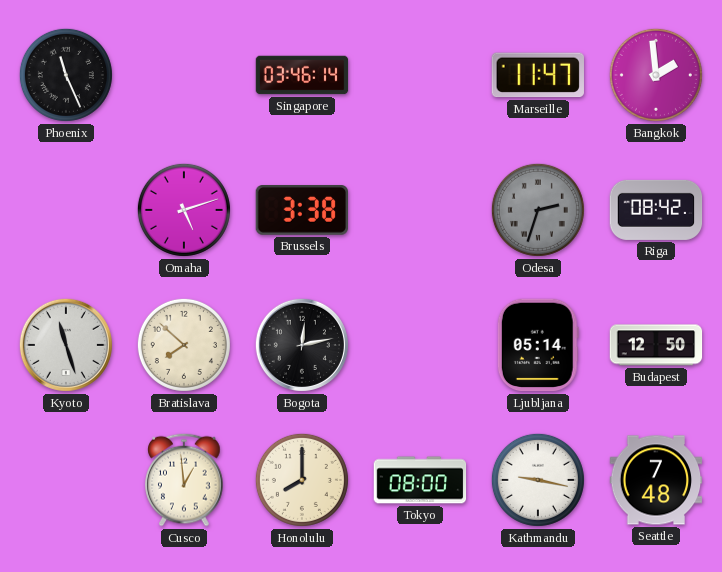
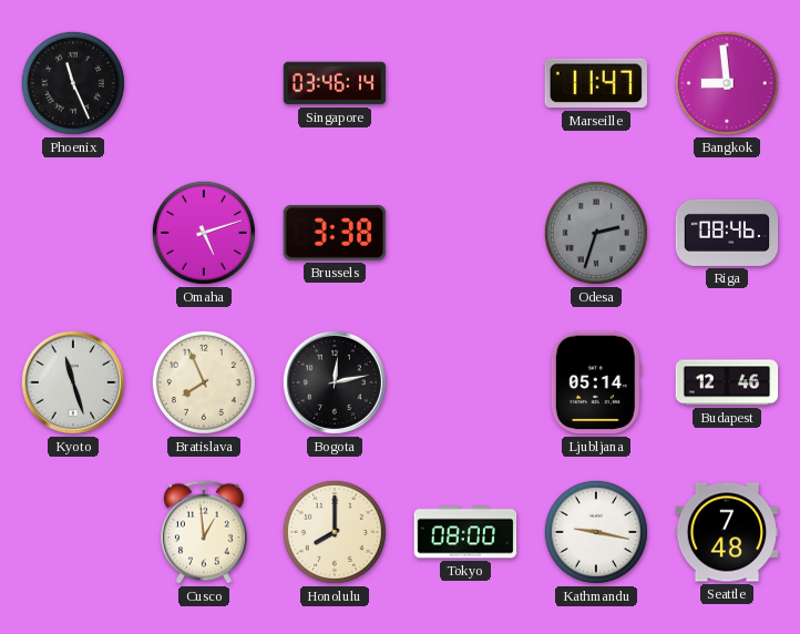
Bangkok: 1:59 -> 8:59
Riga: 08:42 -> 08:46
Bratislava: 7:52 -> 7:56
Budapest: 12:50 -> 12:46
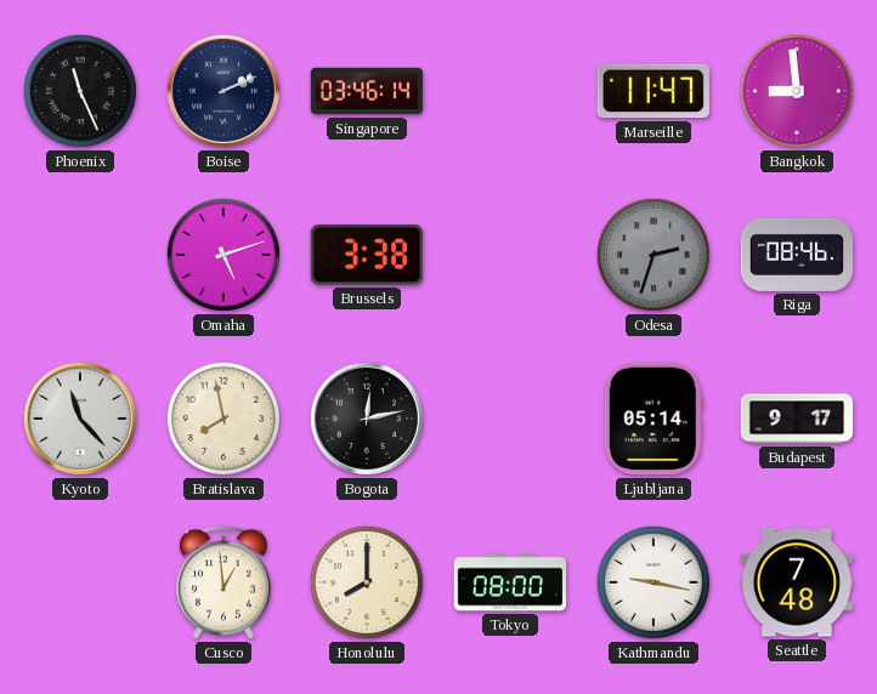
Boise: none -> 2:11
Kyoto: 11:27 -> 11:23
Bratislava: 7:56 -> 7:58
Budapest: 12:46 -> 9:17
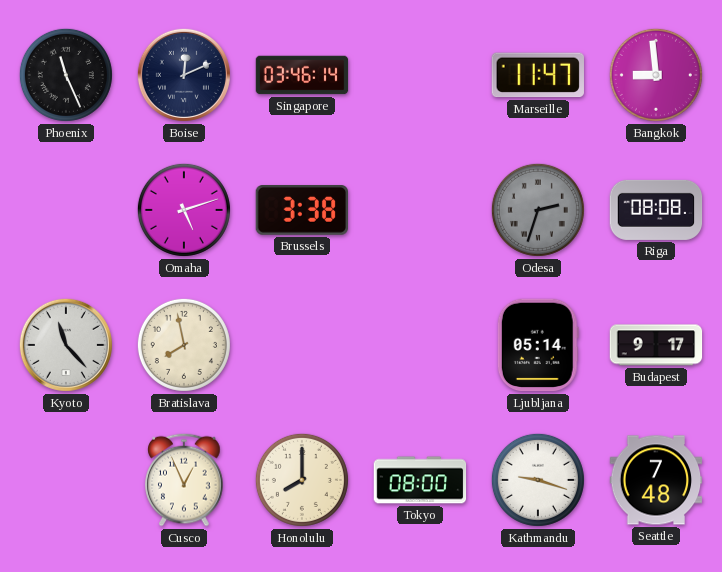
Boise: 2:11 -> 12:11
Riga: 08:46 -> 08:08
Bogota: 12:13 -> none
Cusco: 12:59 -> 12:56
Kathmandu: 9:17 -> 9:18
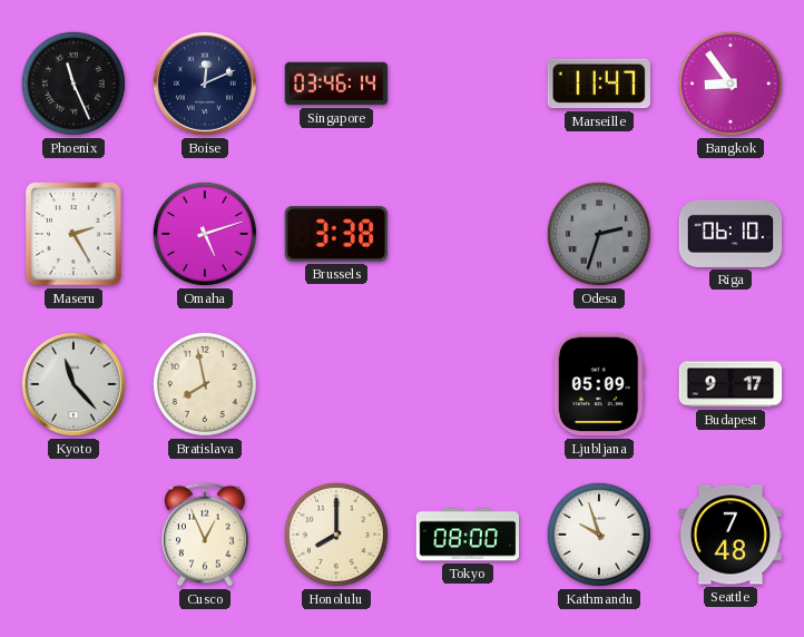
Bangkok: 8:59 -> 8:54
Maseru: none -> 2:25
Riga: 08:08 -> 06:10
Ljubljana: 05:14 -> 05:09
Kathmandu: 9:18 -> 9:57
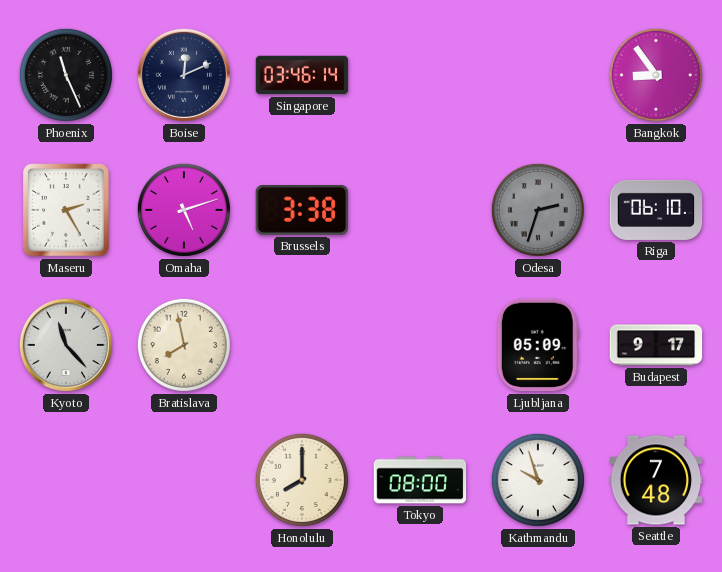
Marseille: 11:47 -> none
Cusco: 12:56 -> none
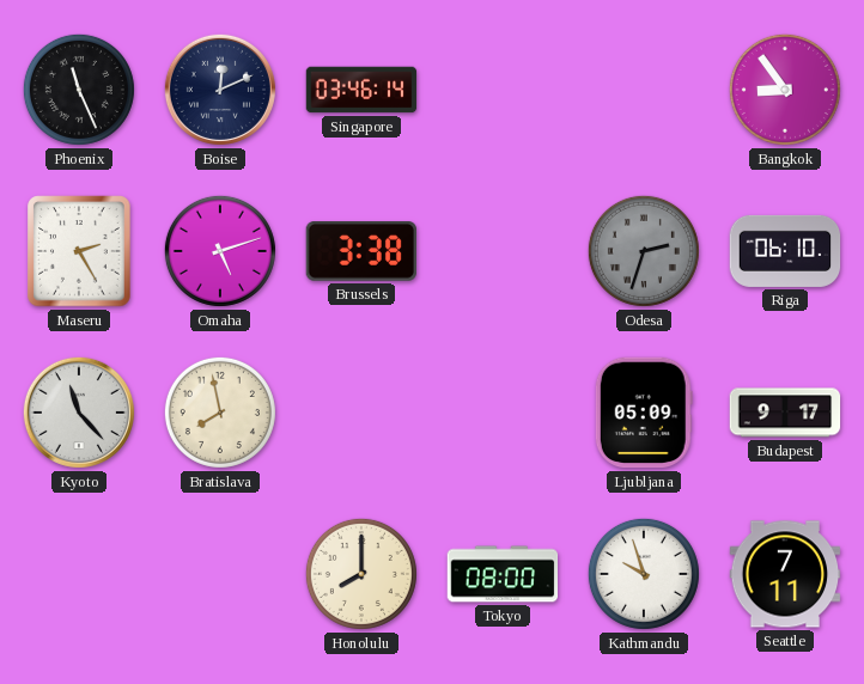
Seattle: 7:48 -> 7:11
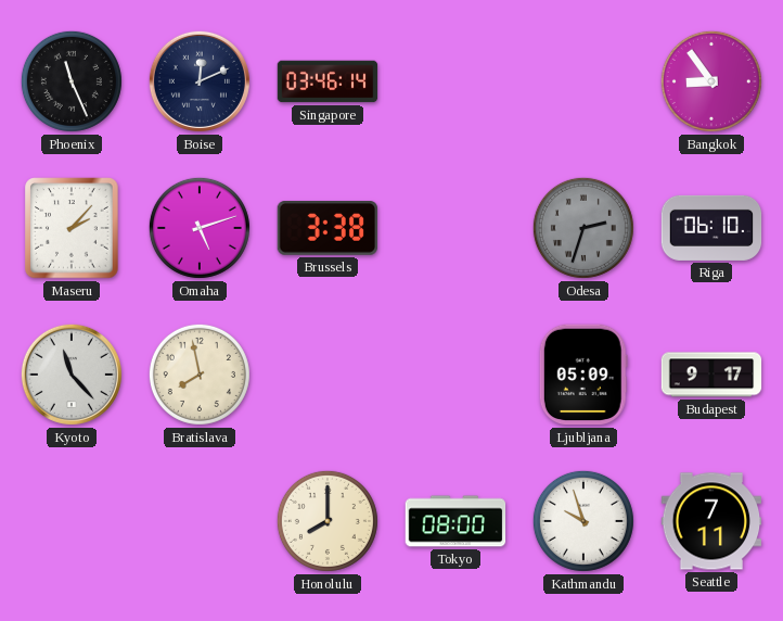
Maseru: 2:25 -> 2:07
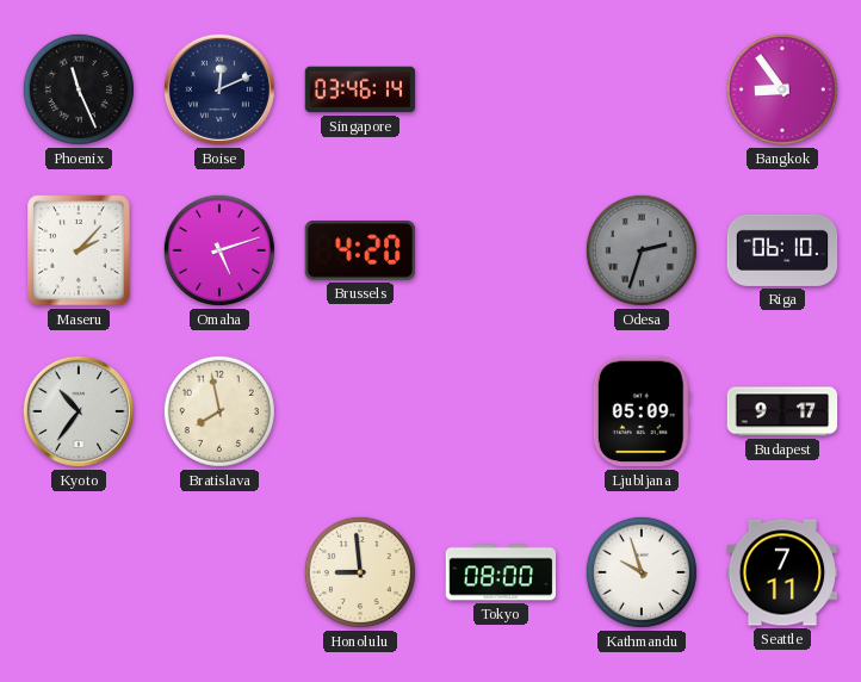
Brussels: 3:38 -> 4:20
Kyoto: 11:23 -> 10:36
Honolulu: 8:00 -> 8:59
